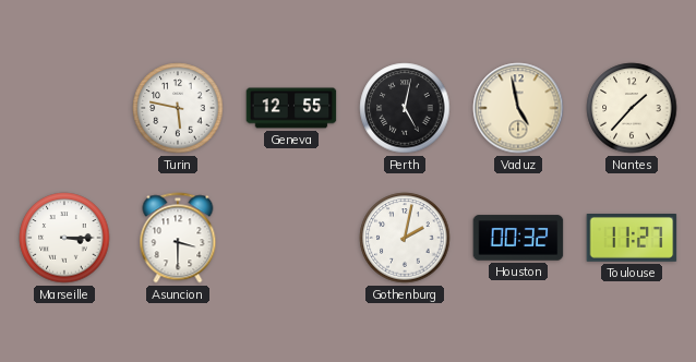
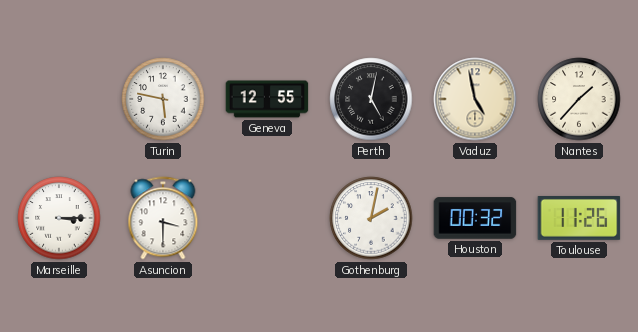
Toulouse: 11:27 -> 11:26
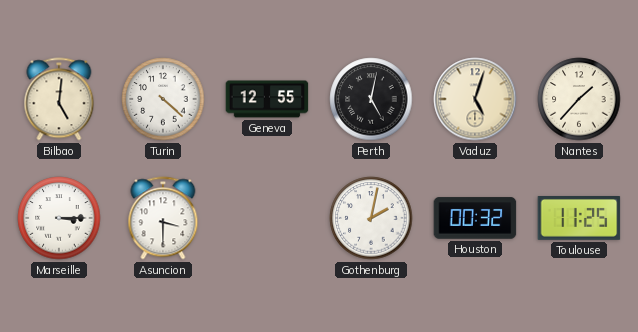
Bilbao: none -> 5:01
Turin: 5:47 -> 4:22
Vaduz: 4:58 -> 5:03
Toulouse: 11:26 -> 11:25
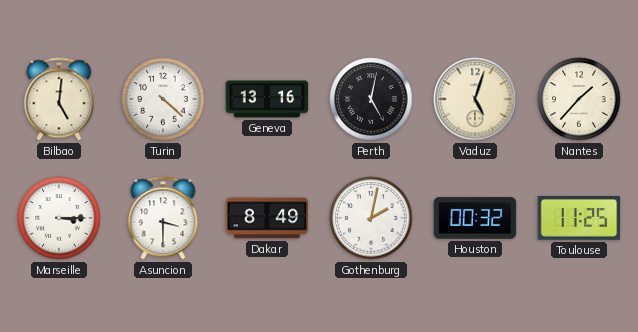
Geneva: 12:55 -> 13:16
Dakar: none -> 8:49
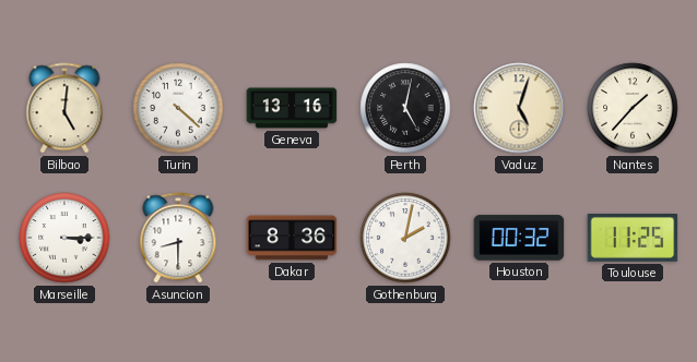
Asuncion: 3:30 -> 8:30
Dakar: 8:49 -> 8:36
